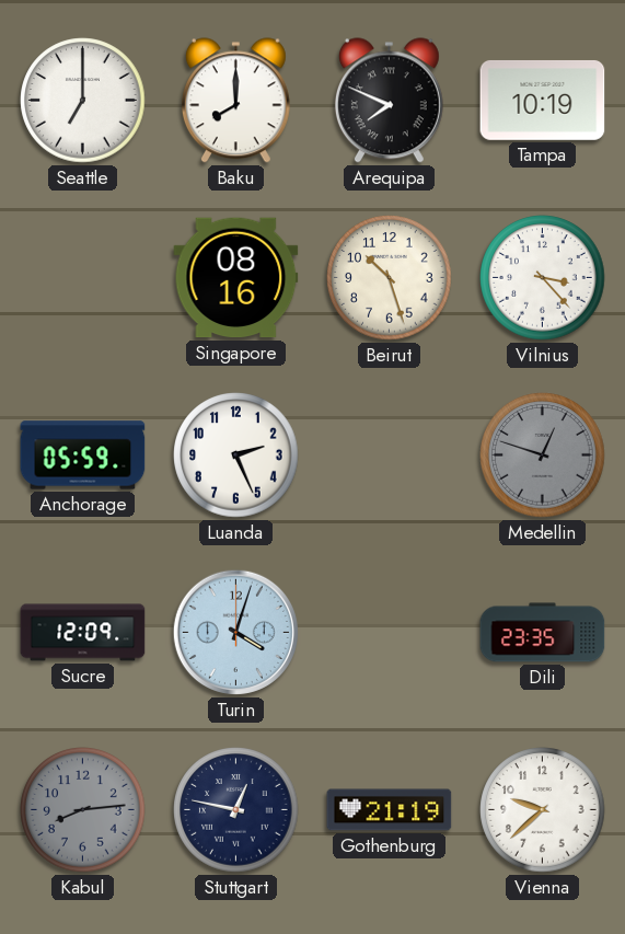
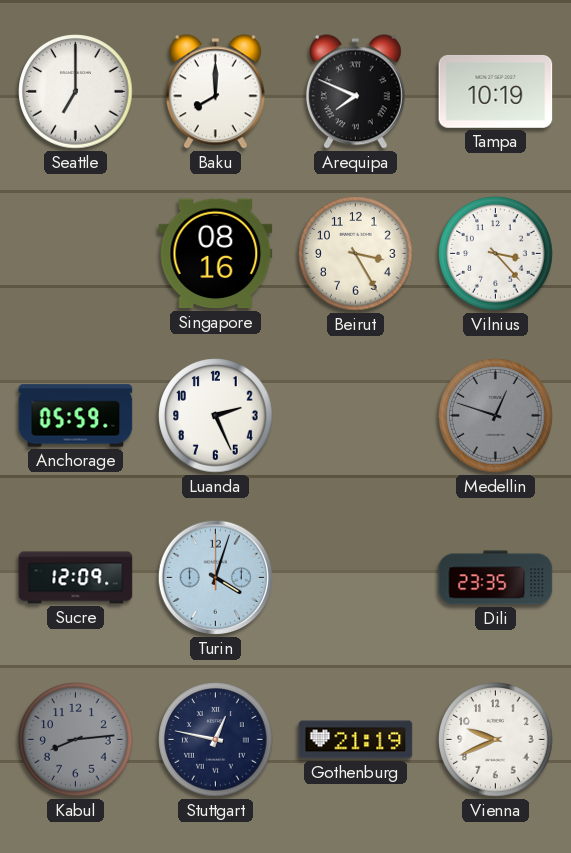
Beirut: 10:27 -> 3:25
Vienna: 9:38 -> 9:41
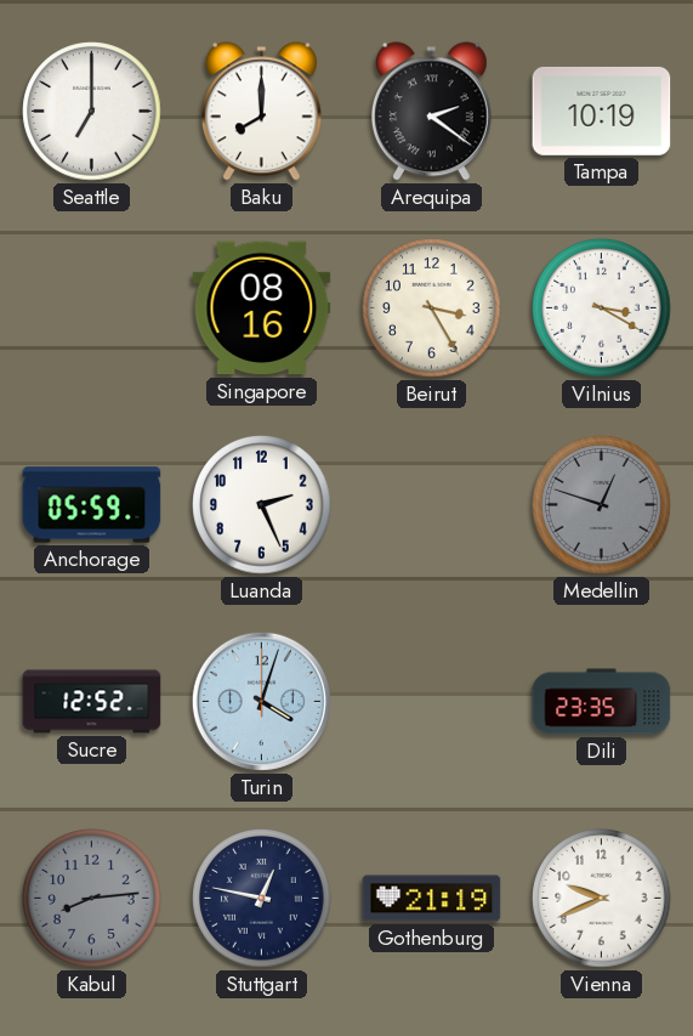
Arequipa: 7:49 -> 2:21
Vilnius: 3:23 -> 3:20
Sucre: 12:09 -> 12:52
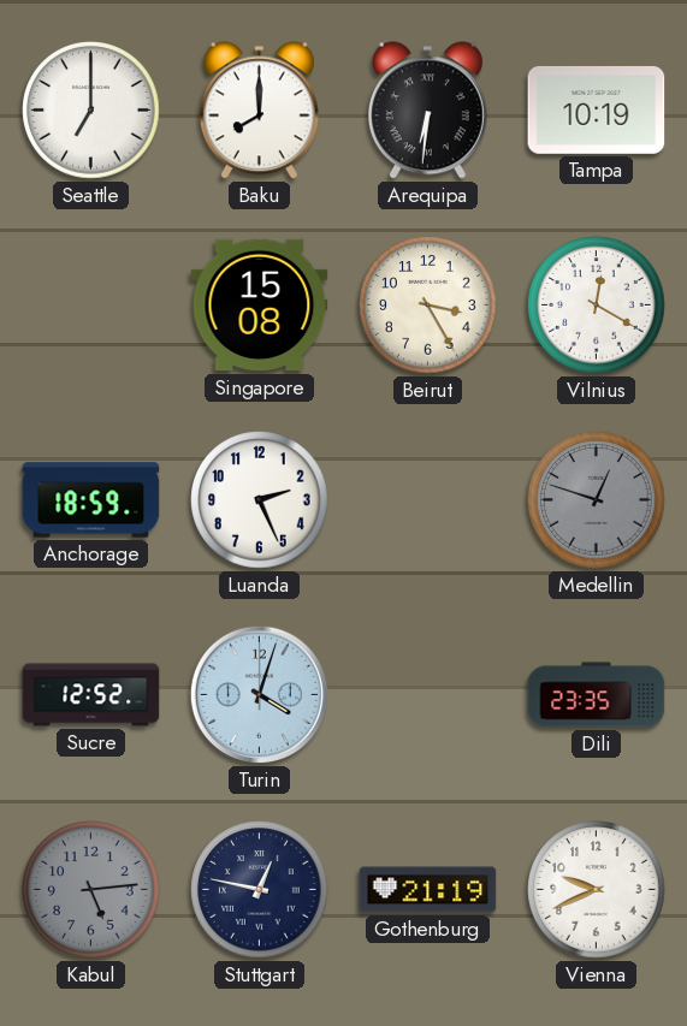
Arequipa: 2:21 -> 6:31
Singapore: 08:16 -> 15:08
Vilnius: 3:20 -> 12:20
Anchorage: 05:59 -> 18:59
Kabul: 8:14 -> 5:14
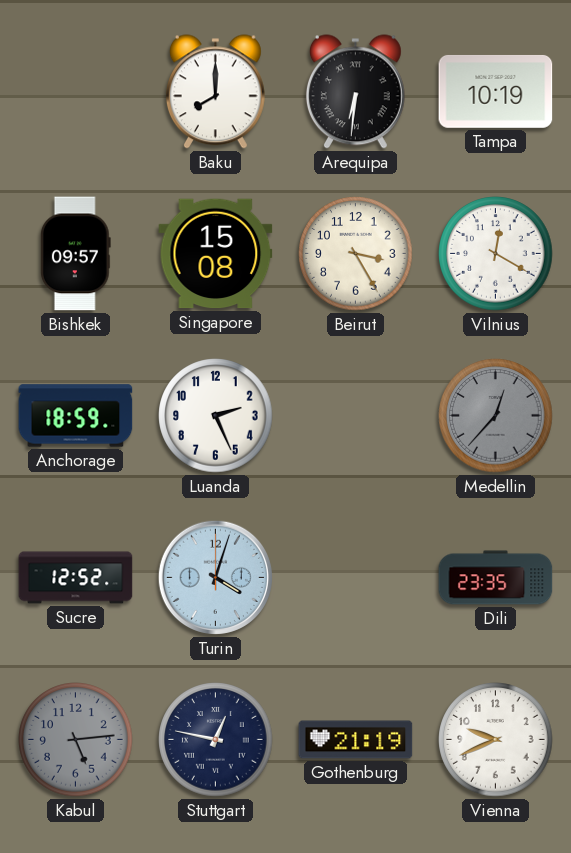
Seattle: 7:00 -> none
Bishkek: none -> 09:57
Medellin: 12:48 -> 12:37
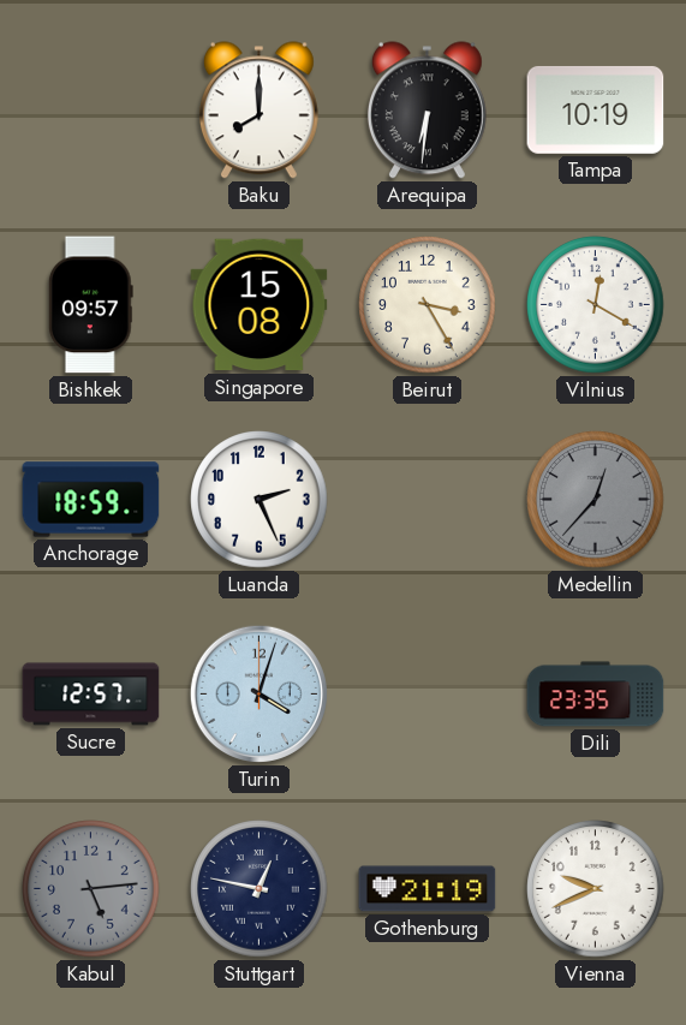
Sucre: 12:52 -> 12:57
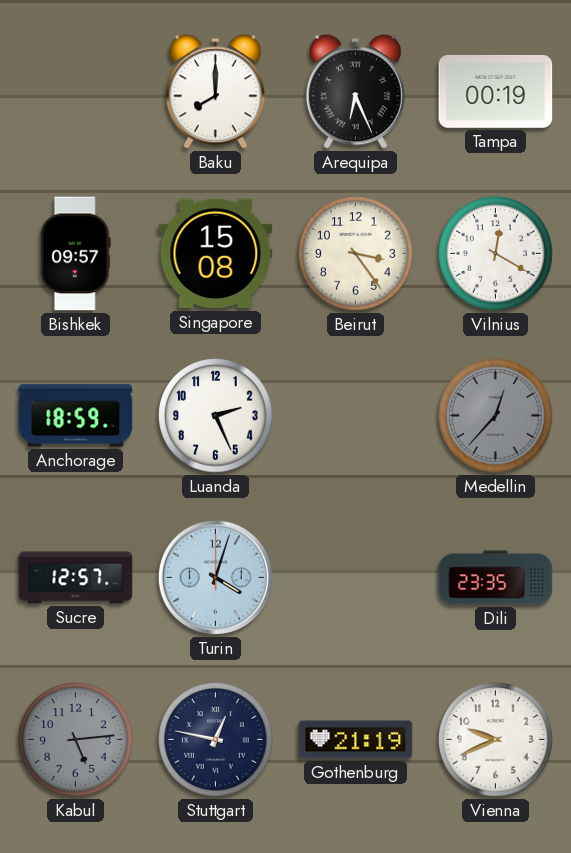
Arequipa: 6:31 -> 6:26
Tampa: 10:19 -> 00:19
Beirut: 3:25 -> 3:24
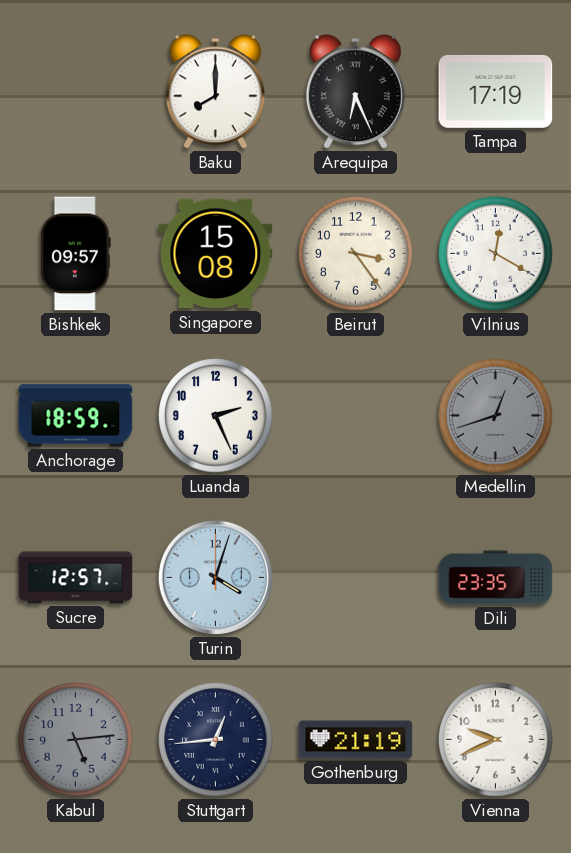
Tampa: 00:19 -> 17:19
Medellin: 12:37 -> 12:42
Stuttgart: 12:47 -> 12:44
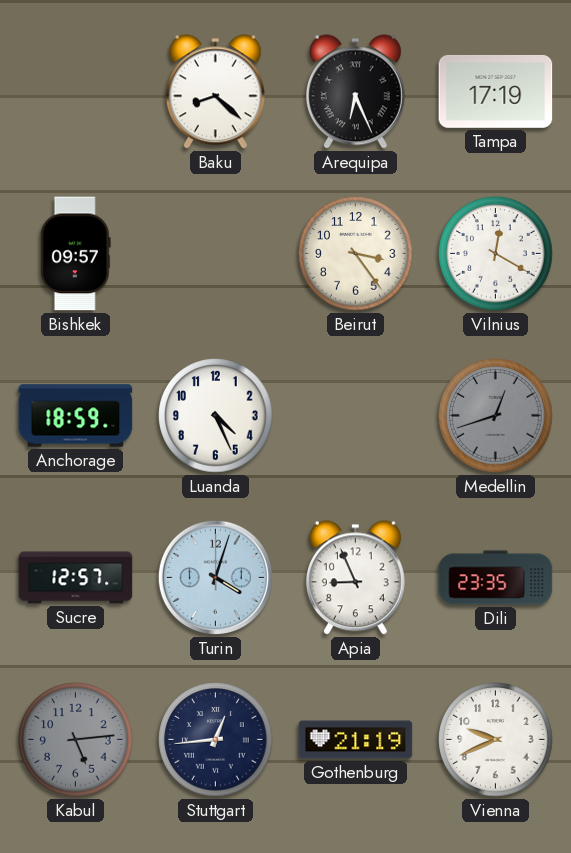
Baku: 8:00 -> 8:22
Singapore: 15:08 -> none
Luanda: 2:26 -> 4:26
Apia: none -> 8:56
